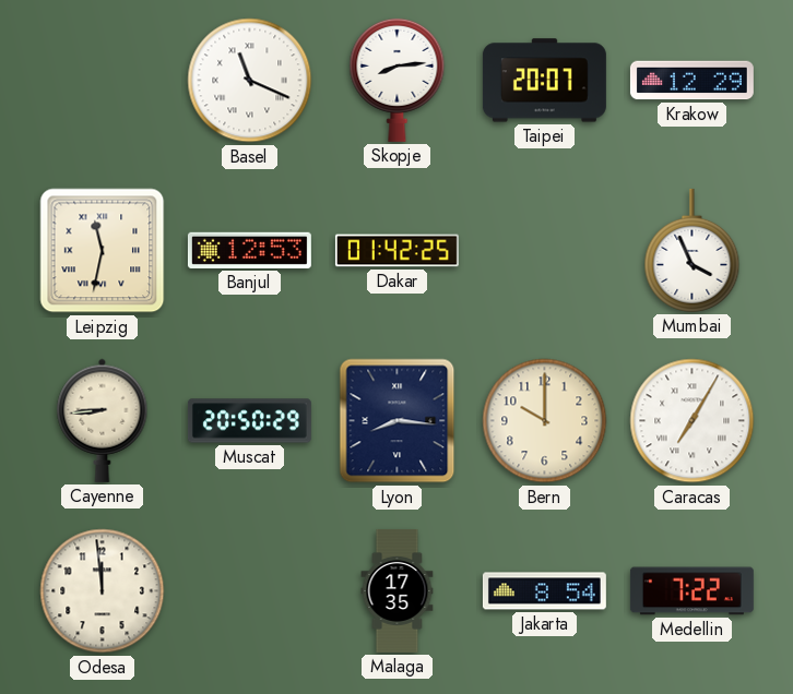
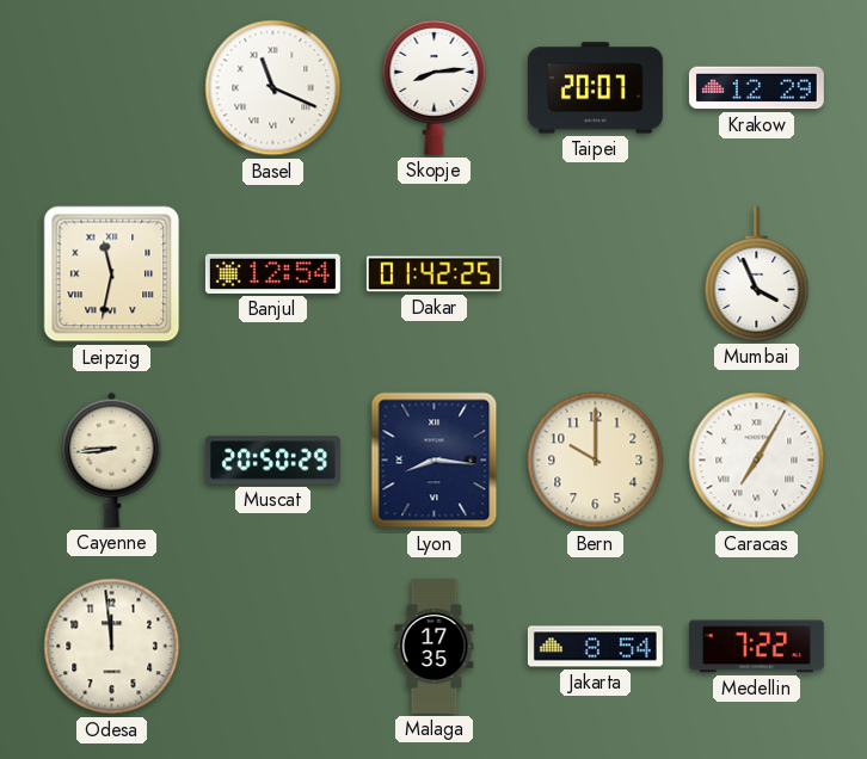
Banjul: 12:53 -> 12:54
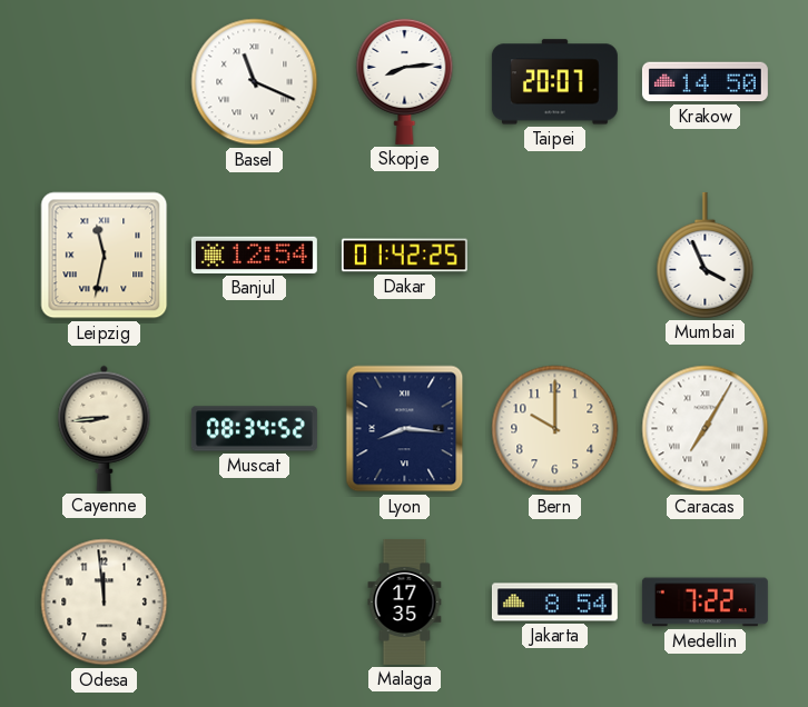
Krakow: 12:29 -> 14:50
Muscat: 20:50 -> 08:34
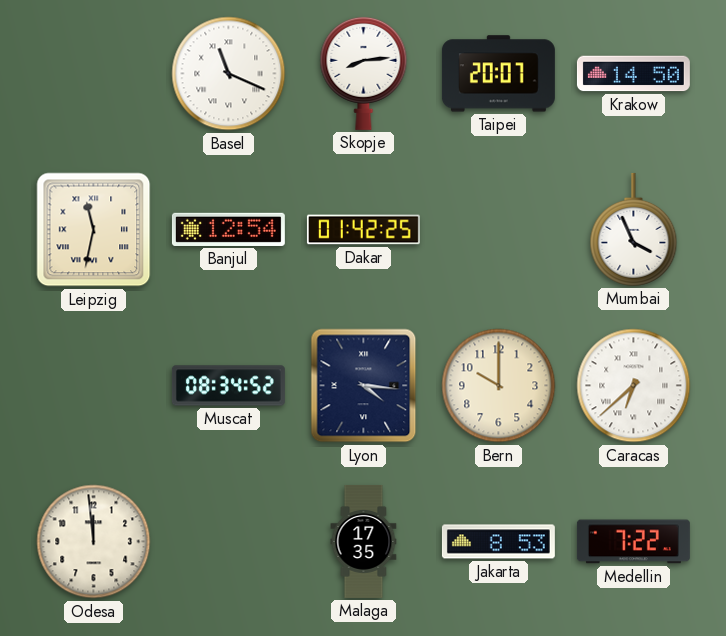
Cayenne: 8:44 -> none
Lyon: 8:16 -> 4:16
Caracas: 7:05 -> 6:38
Jakarta: 8:54 -> 8:53
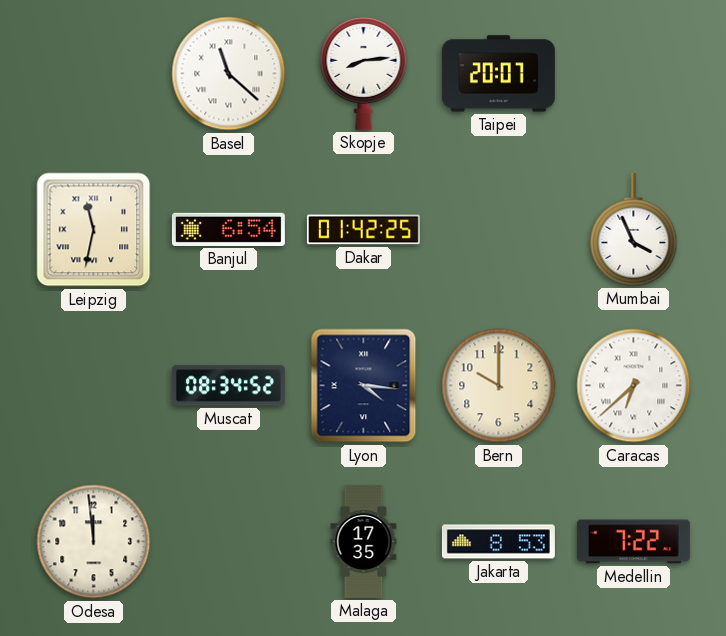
Basel: 11:19 -> 11:22
Krakow: 14:50 -> none
Banjul: 12:54 -> 6:54
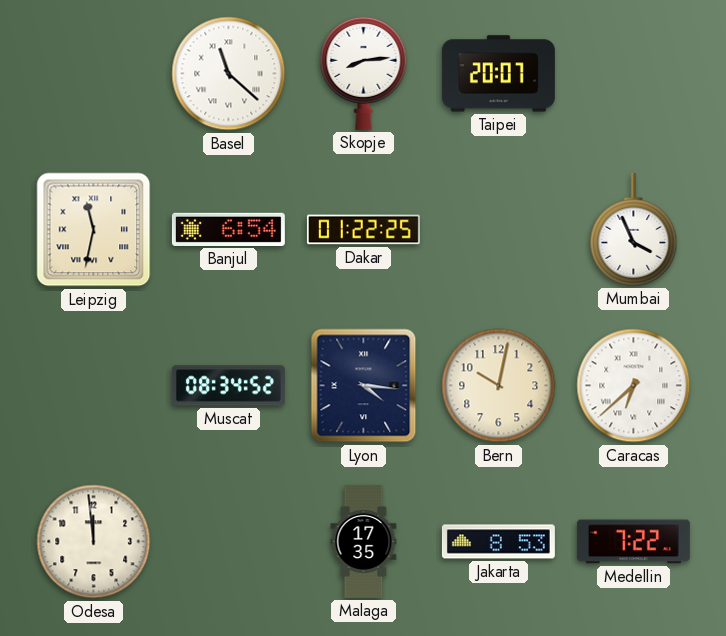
Dakar: 01:42 -> 01:22
Bern: 10:00 -> 10:02
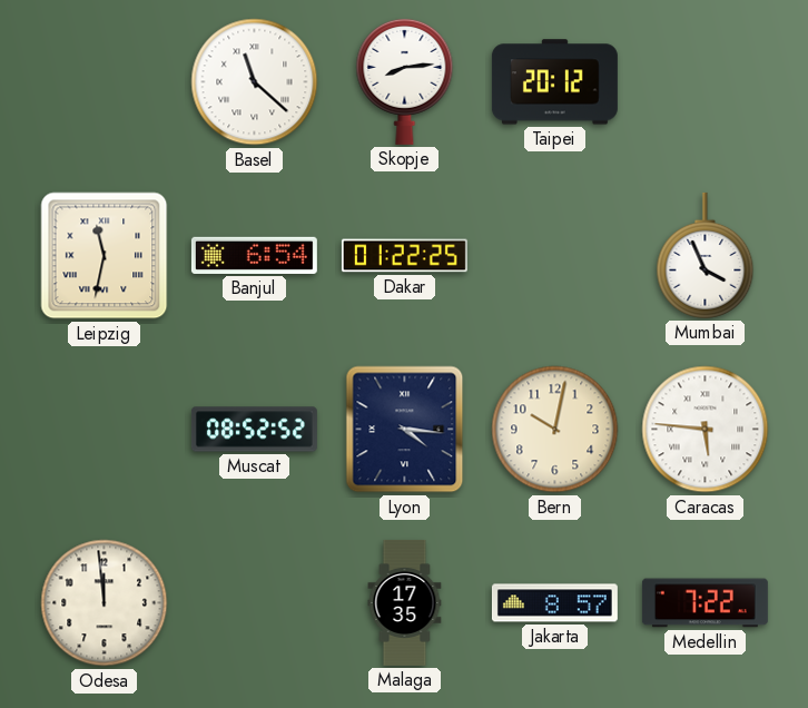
Taipei: 20:07 -> 20:12
Muscat: 08:34 -> 08:52
Caracas: 6:38 -> 5:46
Jakarta: 8:53 -> 8:57
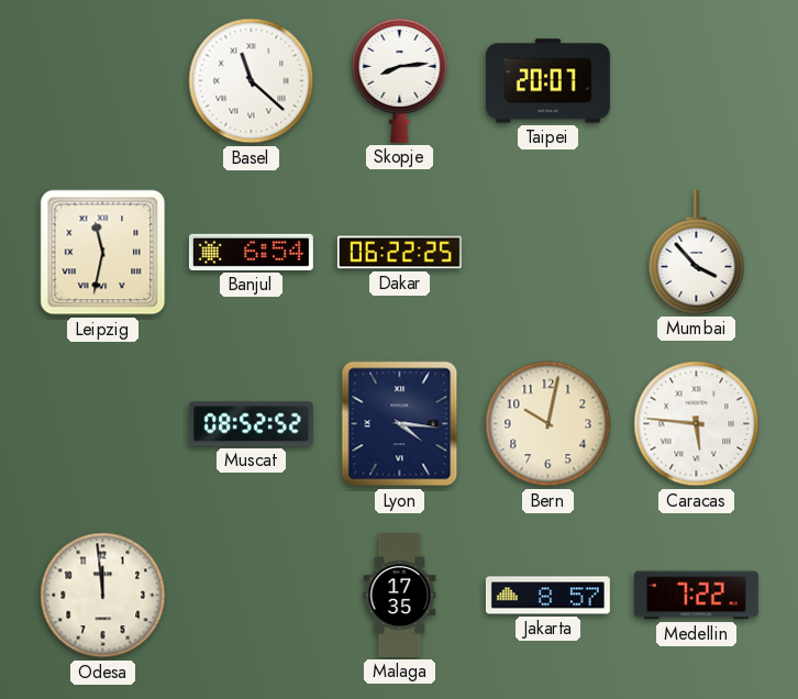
Taipei: 20:12 -> 20:07
Dakar: 01:22 -> 06:22
Mumbai: 3:56 -> 3:53
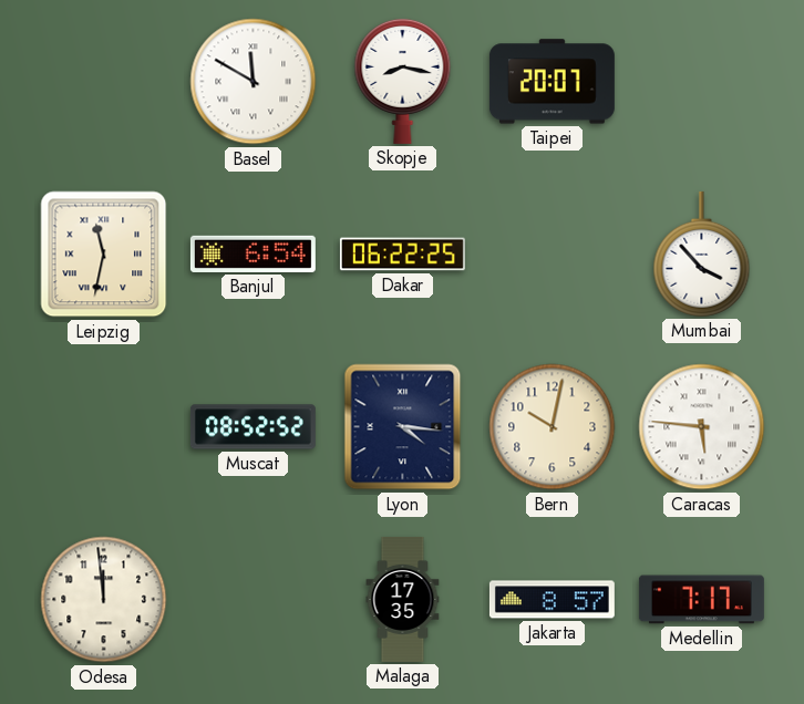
Basel: 11:22 -> 11:50
Skopje: 8:14 -> 8:17
Medellin: 7:22 -> 7:17
